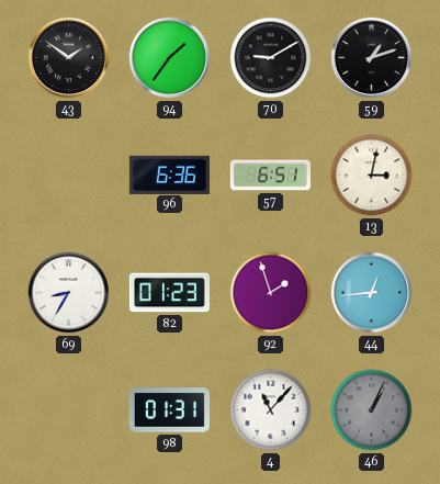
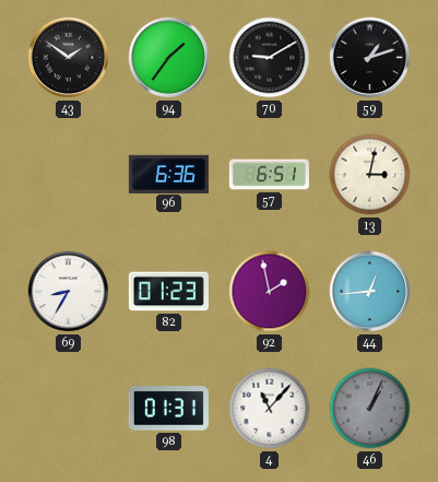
92: 1:57 -> 1:58
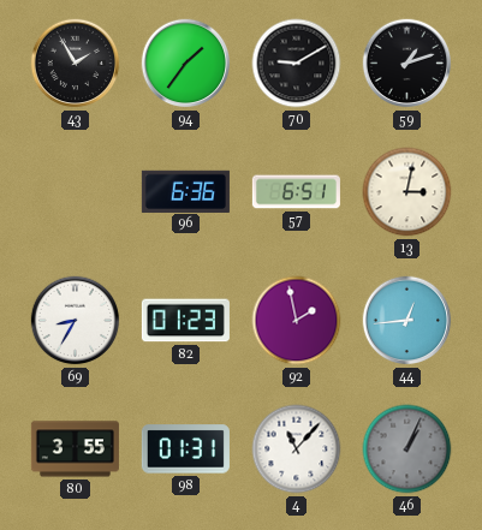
43: 1:51 -> 1:55
80: none -> 3:55
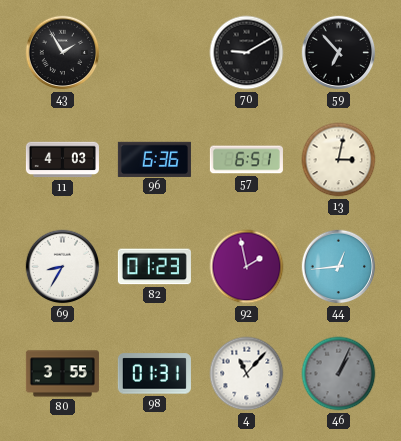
94: 1:36 -> none
59: 1:12 -> 6:53
11: none -> 4:03
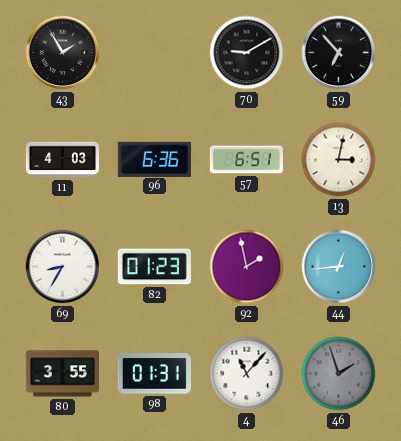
46: 1:04 -> 1:57
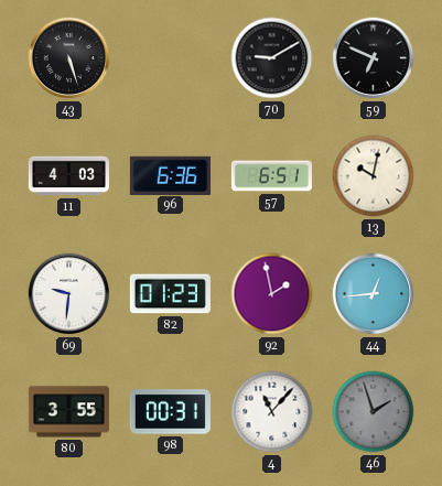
43: 1:55 -> 5:27
59: 6:53 -> 6:49
13: 3:02 -> 10:02
69: 8:35 -> 9:31
98: 01:31 -> 00:31
